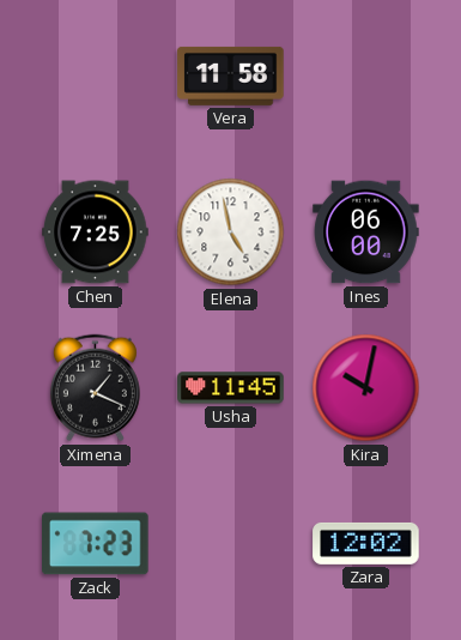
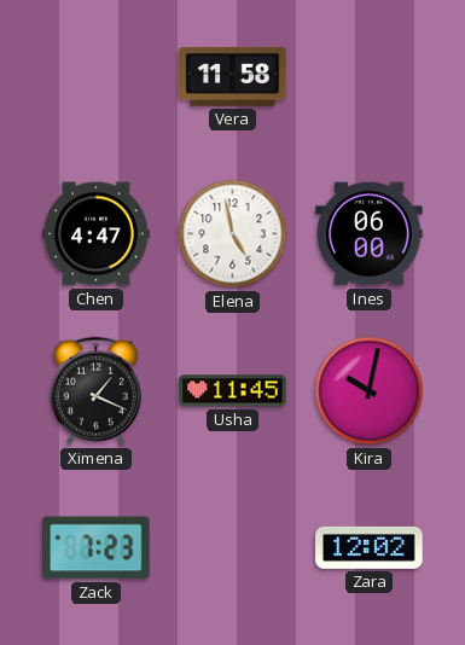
Chen: 7:25 -> 4:47
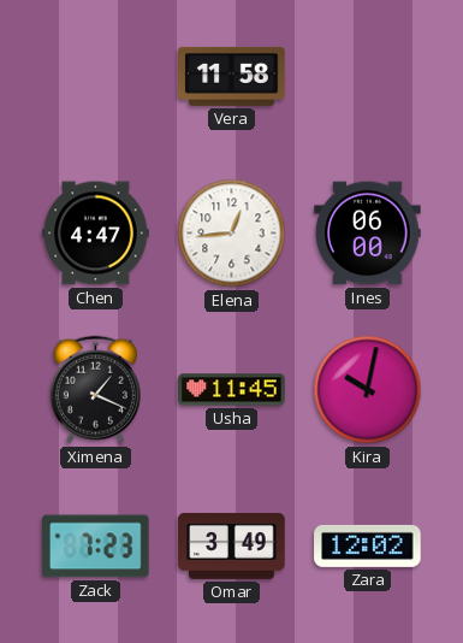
Elena: 4:58 -> 12:44
Omar: none -> 3:49
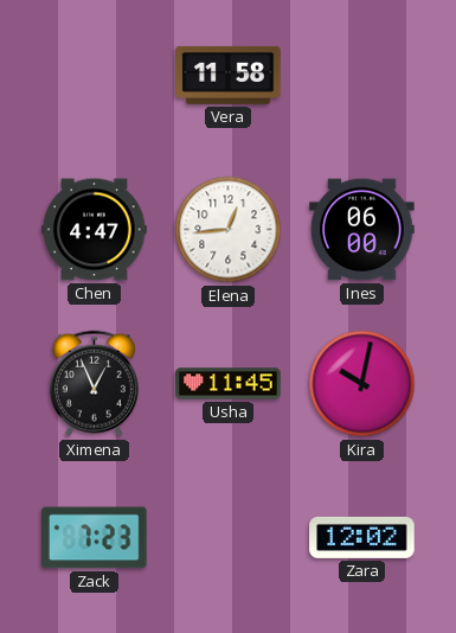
Ximena: 1:19 -> 12:56
Omar: 3:49 -> none
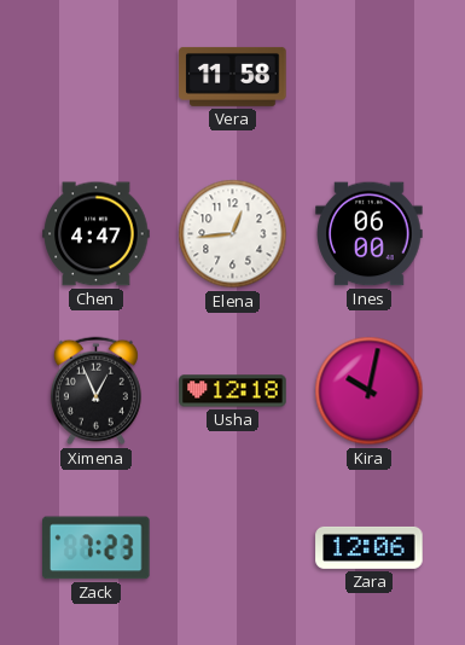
Usha: 11:45 -> 12:18
Zara: 12:02 -> 12:06
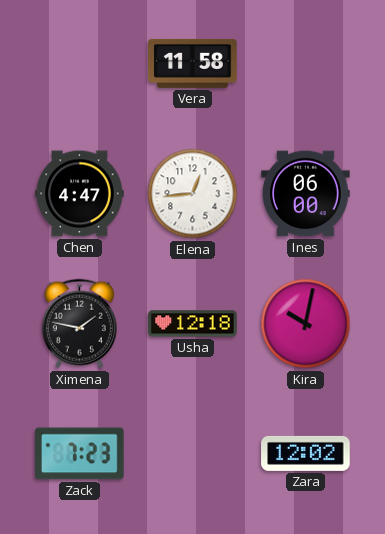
Ximena: 12:56 -> 1:47
Zara: 12:06 -> 12:02
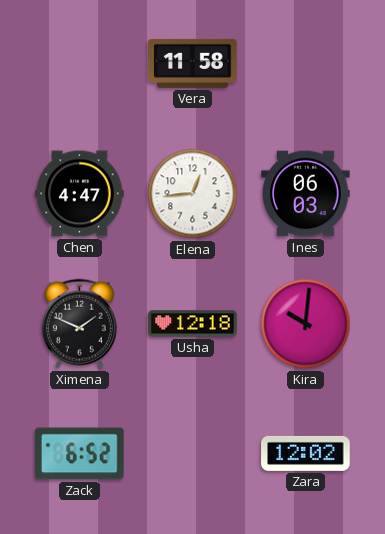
Ines: 06:00 -> 06:03
Ximena: 1:47 -> 1:49
Kira: 10:02 -> 10:01
Zack: 7:23 -> 6:52
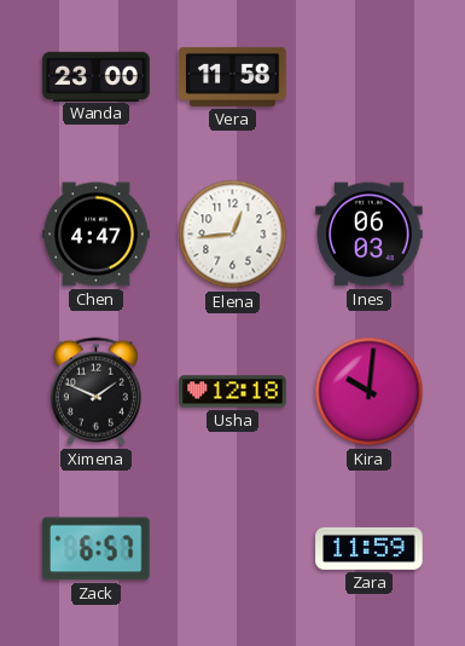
Wanda: none -> 23:00
Zack: 6:52 -> 6:57
Zara: 12:02 -> 11:59
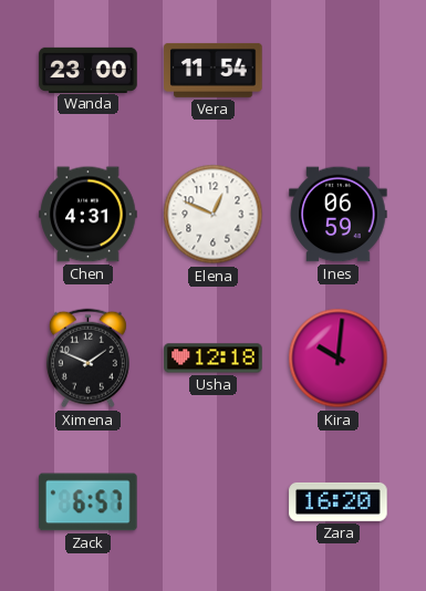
Vera: 11:58 -> 11:54
Chen: 4:47 -> 4:31
Elena: 12:44 -> 12:49
Ines: 06:03 -> 06:59
Zara: 11:59 -> 16:20
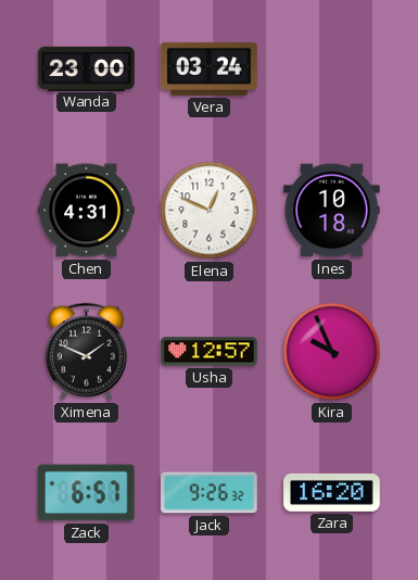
Vera: 11:54 -> 03:24
Ines: 06:59 -> 10:18
Usha: 12:18 -> 12:57
Kira: 10:01 -> 9:56
Jack: none -> 9:26
